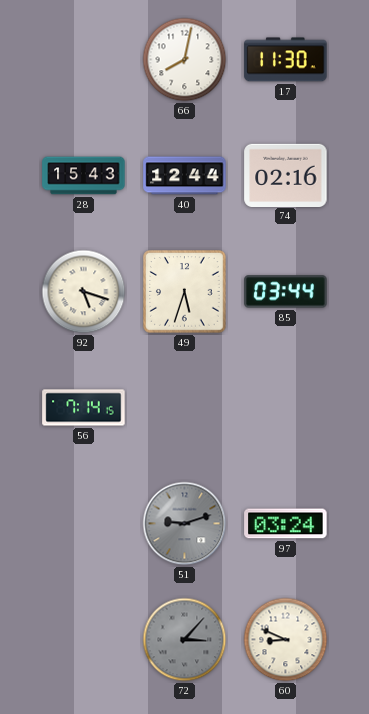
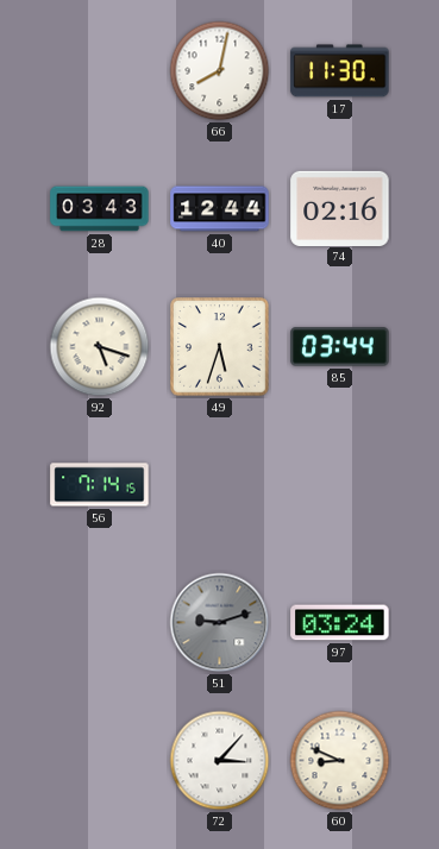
28: 15:43 -> 03:43
72 dial: grey -> white
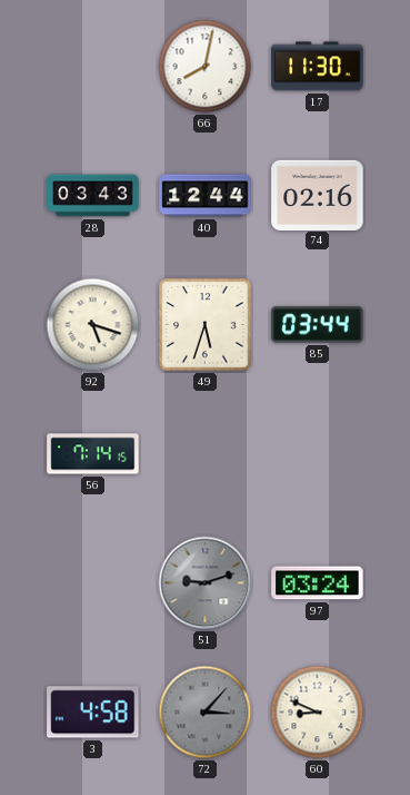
3: none -> 4:58
72 dial: white -> grey
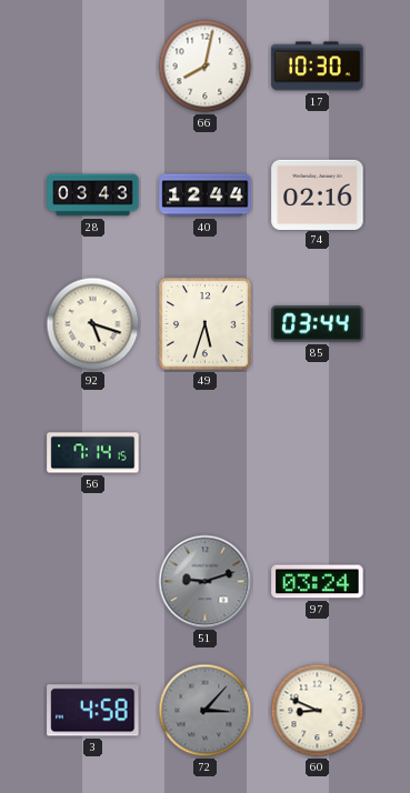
17: 11:30 -> 10:30
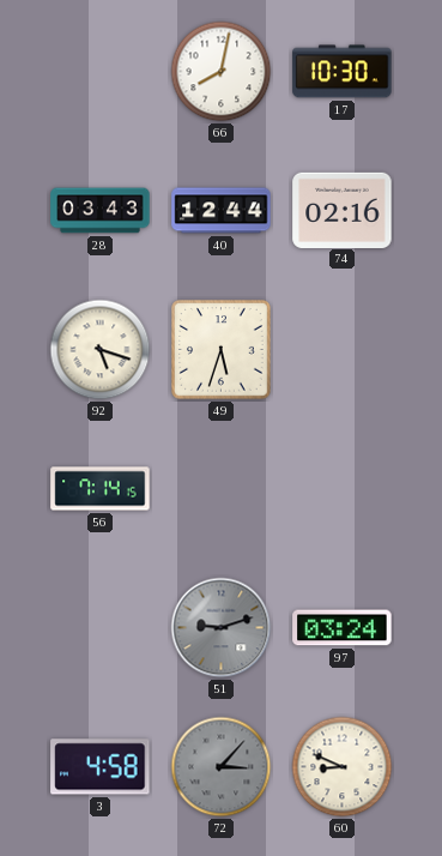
85: 03:44 -> none
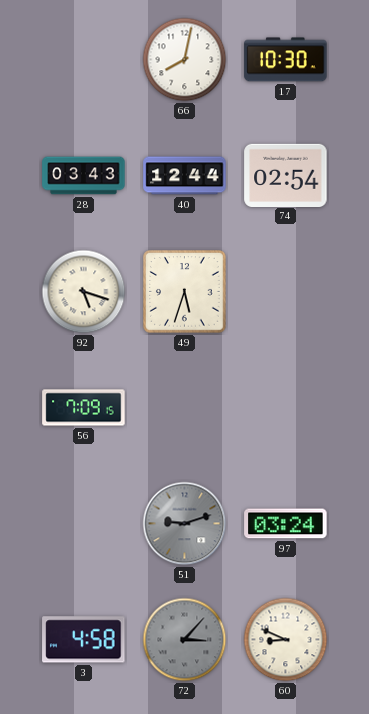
74: 02:16 -> 02:54
56: 7:14 -> 7:09
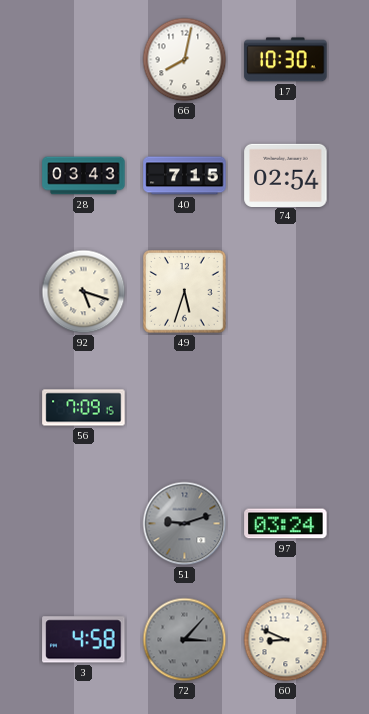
40: 12:44 -> 7:15
